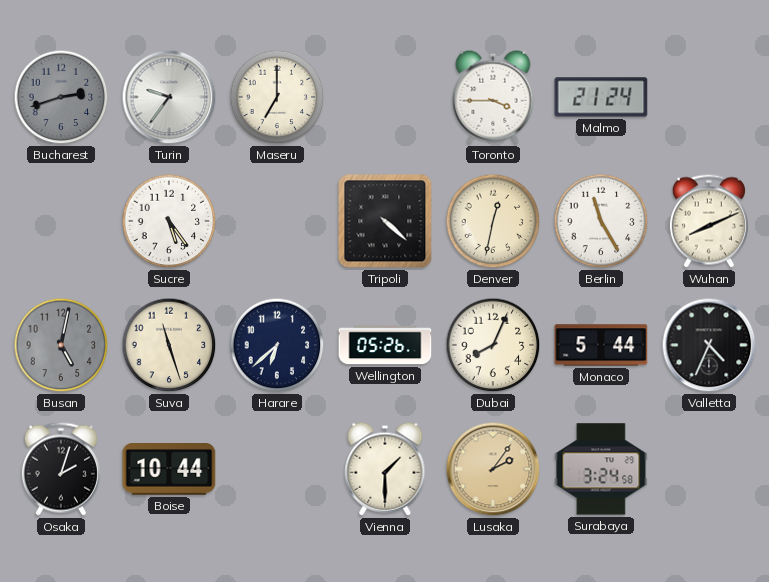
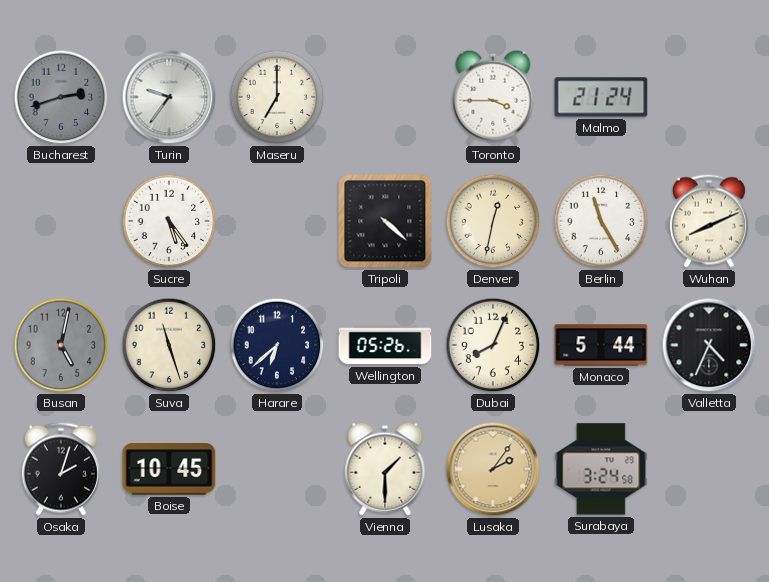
Boise: 10:44 -> 10:45
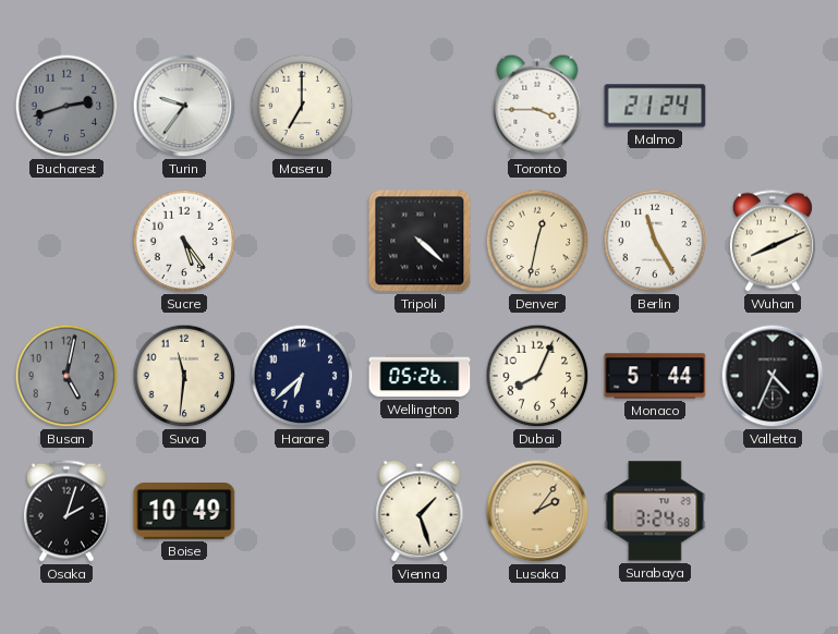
Suva: 11:27 -> 11:31
Boise: 10:45 -> 10:49
Vienna: 1:30 -> 1:27
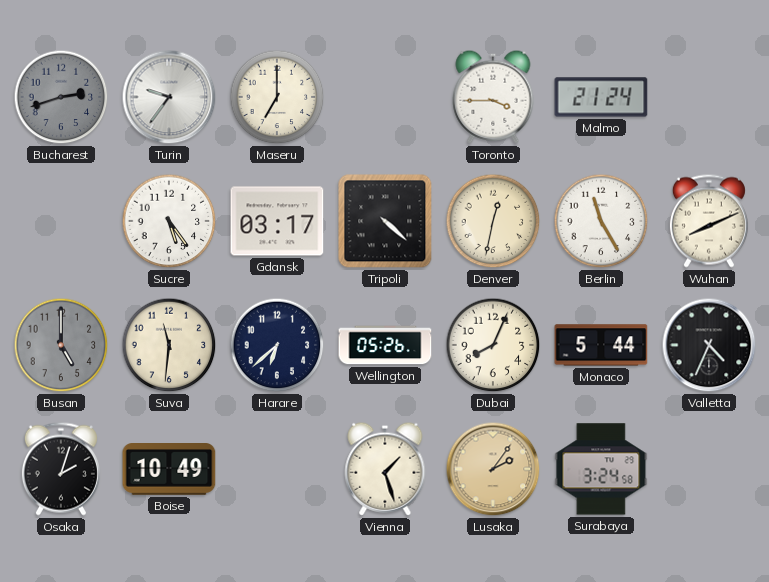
Gdansk: none -> 03:17
Busan: 5:02 -> 5:00
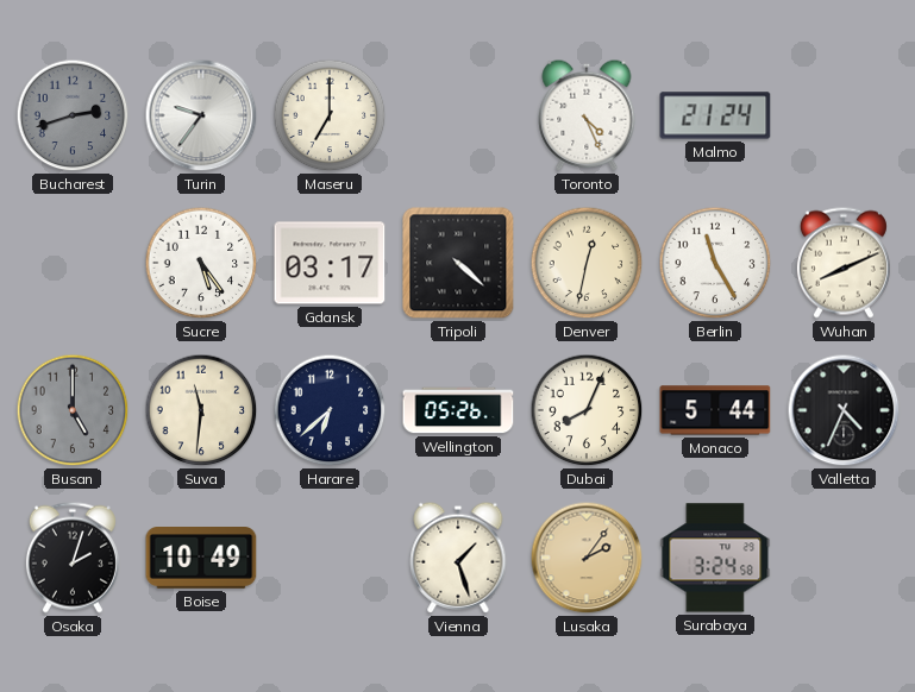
Toronto: 3:45 -> 4:26
